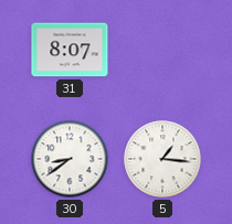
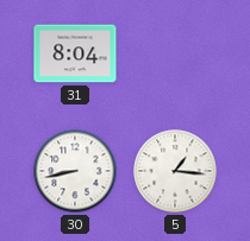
31: 8:07 -> 8:04
30: 8:39 -> 8:43
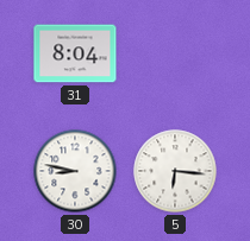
30: 8:43 -> 8:47
5: 1:16 -> 6:16
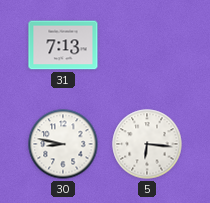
31: 8:04 -> 7:13
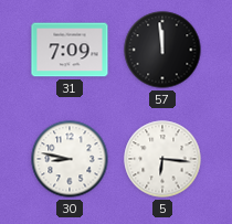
31: 7:13 -> 7:09
57: none -> 11:59
